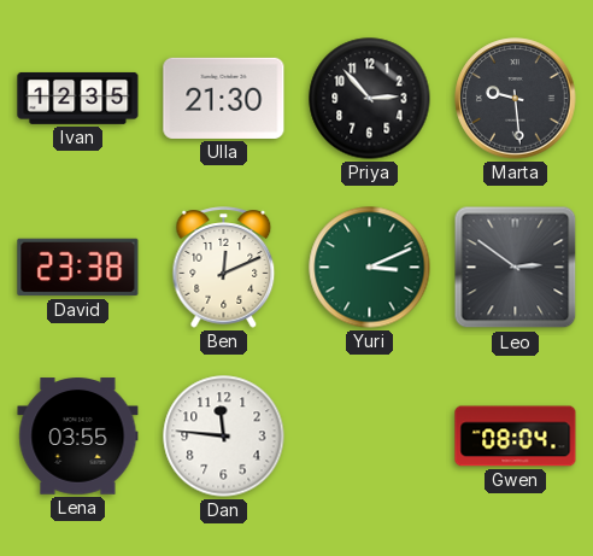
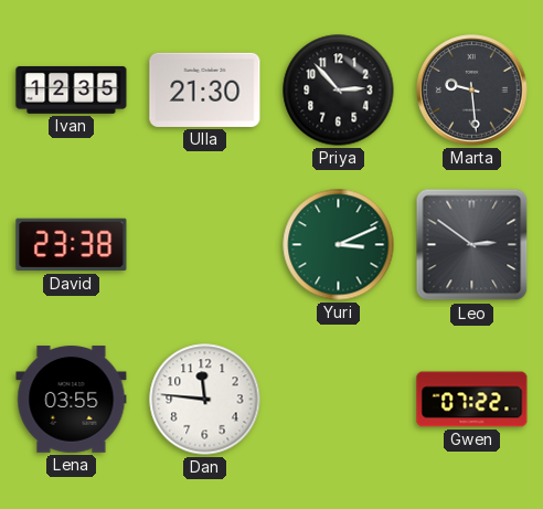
Ben: 12:11 -> none
Gwen: 08:04 -> 07:22
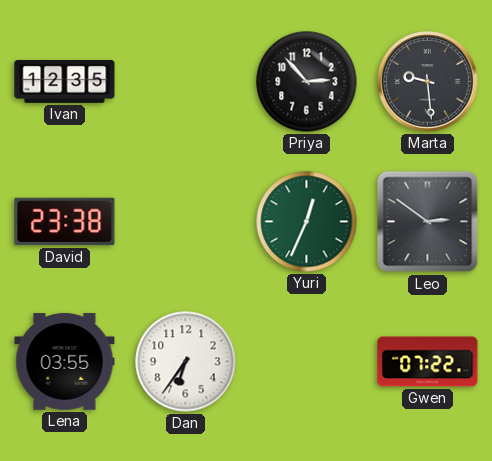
Ulla: 21:30 -> none
Yuri: 3:11 -> 12:34
Dan: 11:46 -> 6:36
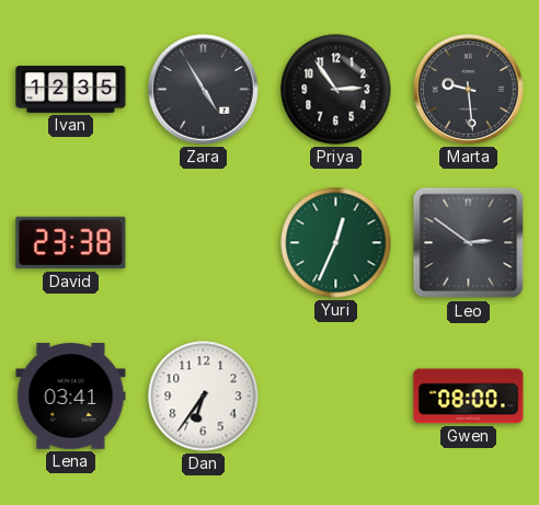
Zara: none -> 4:55
Priya: 2:53 -> 2:54
Lena: 03:55 -> 03:41
Gwen: 07:22 -> 08:00
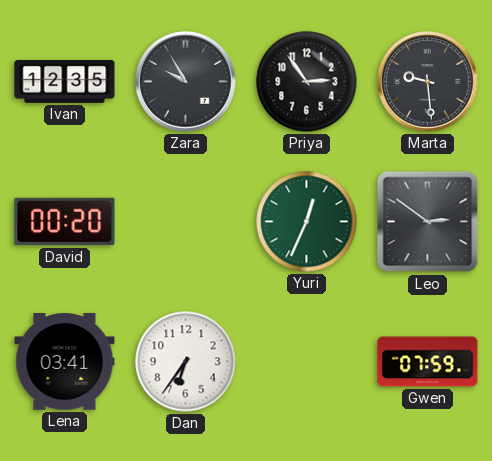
Zara: 4:55 -> 9:55
David: 23:38 -> 00:20
Gwen: 08:00 -> 07:59
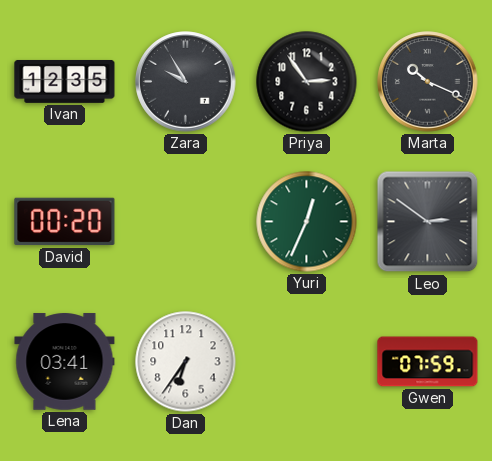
Marta: 9:29 -> 10:19
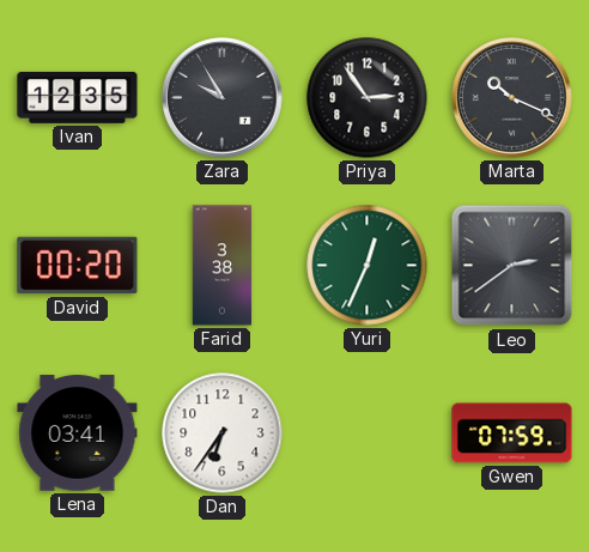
Farid: none -> 3:38
Leo: 2:51 -> 2:39
